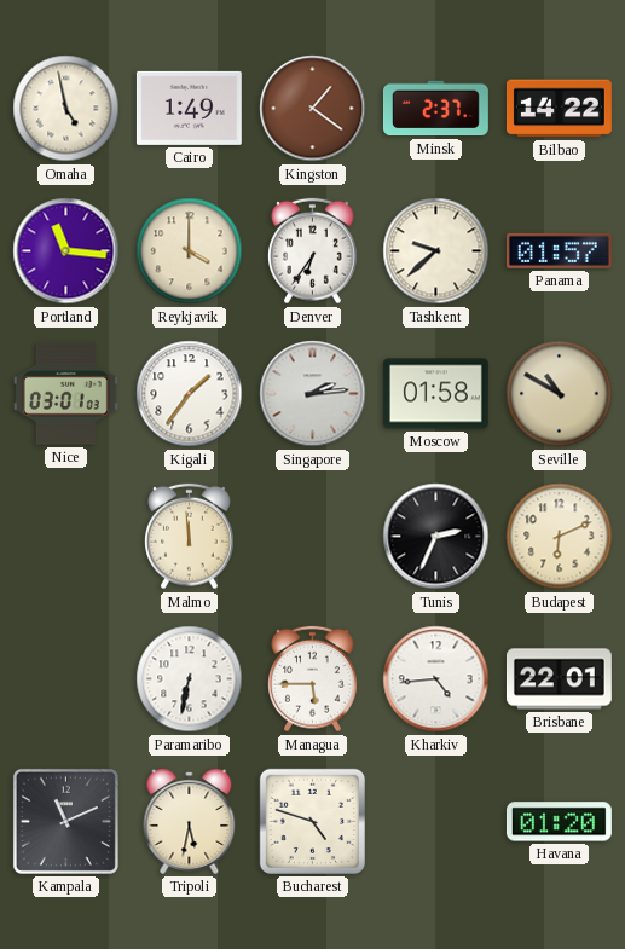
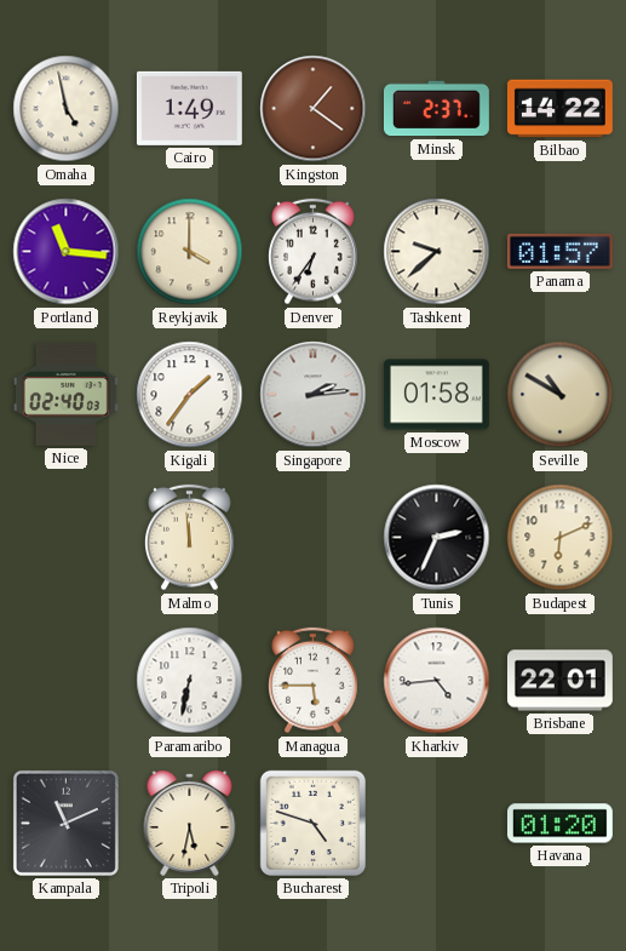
Nice: 03:01 -> 02:40
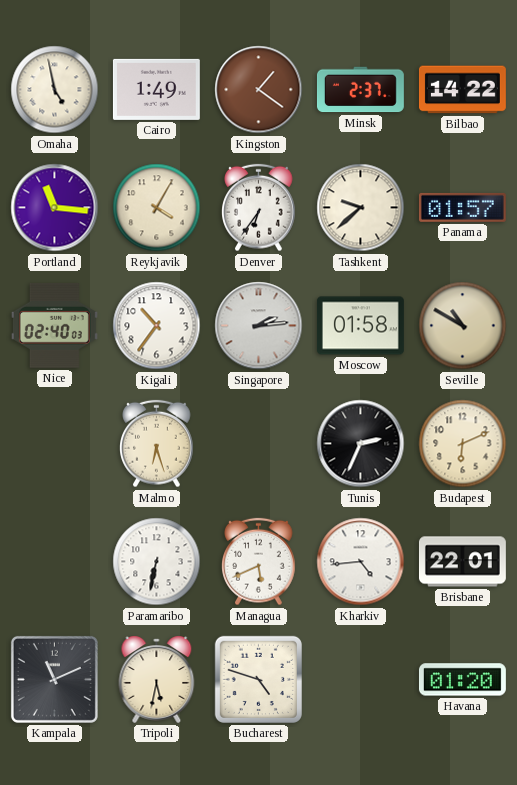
Reykjavik: 4:00 -> 4:05
Kigali: 1:36 -> 10:36
Malmo: 11:59 -> 6:27
Managua: 5:45 -> 5:41
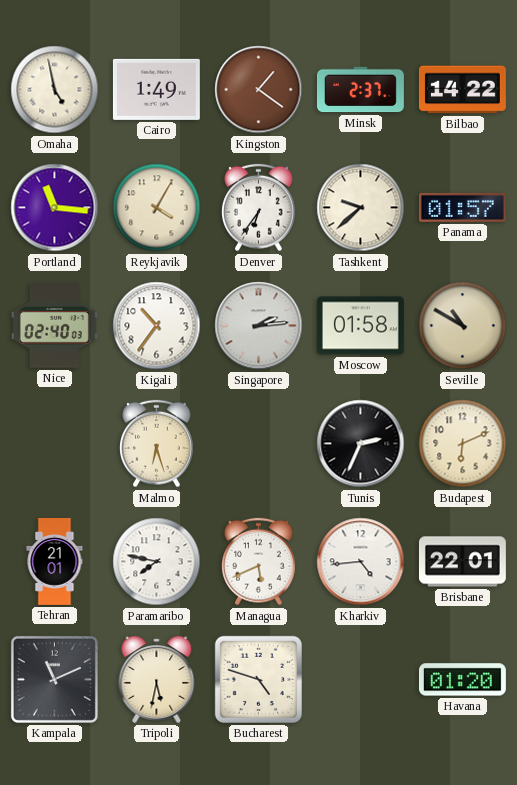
Tehran: none -> 21:01
Paramaribo: 6:32 -> 7:47
